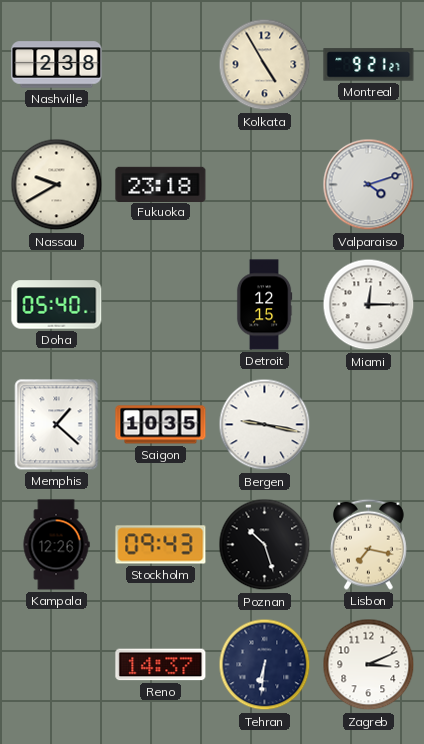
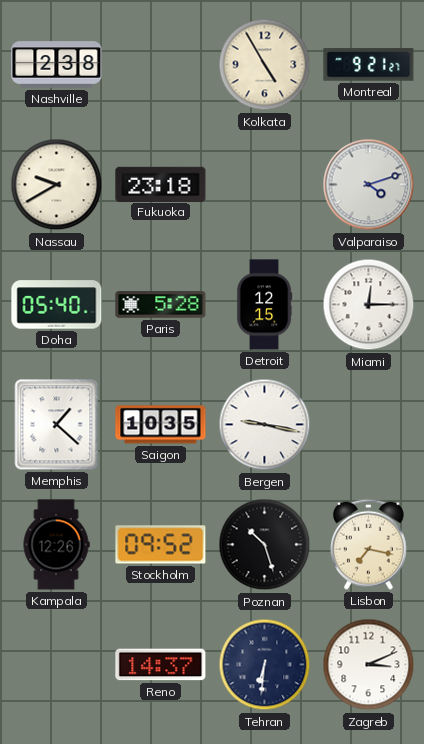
Paris: none -> 5:28
Stockholm: 09:43 -> 09:52
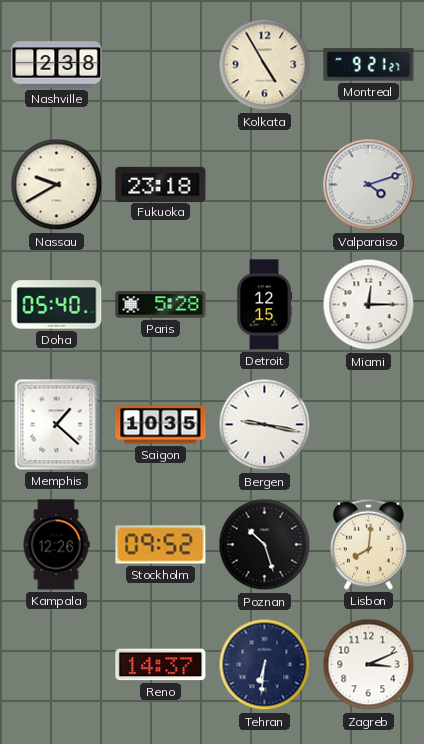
Lisbon: 7:17 -> 8:01
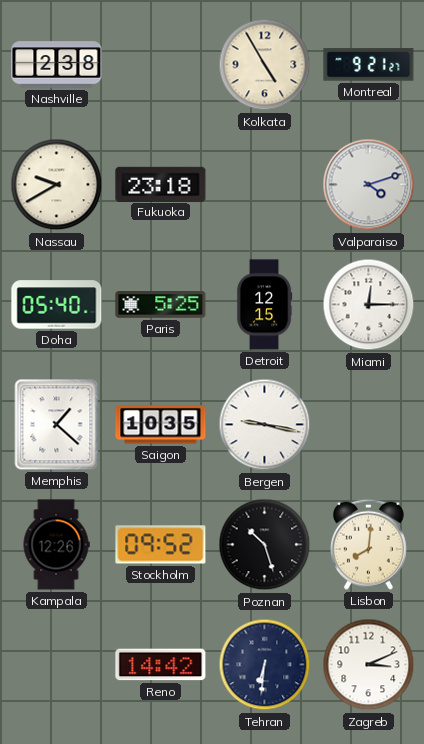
Paris: 5:28 -> 5:25
Reno: 14:37 -> 14:42
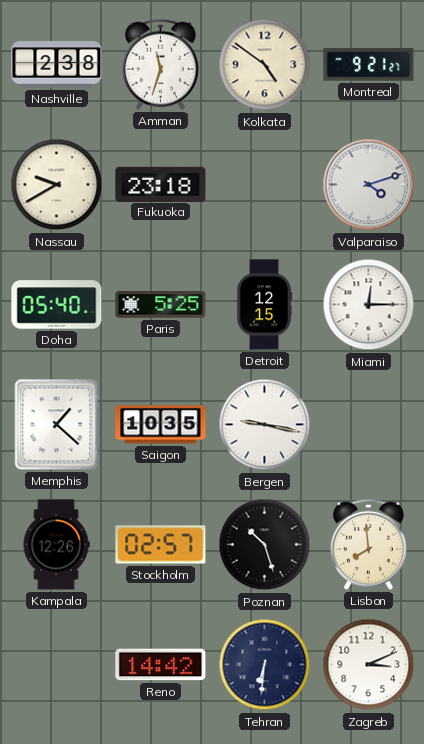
Amman: none -> 11:33
Kolkata: 4:55 -> 4:51
Stockholm: 09:52 -> 02:57
Lisbon: 8:01 -> 7:59
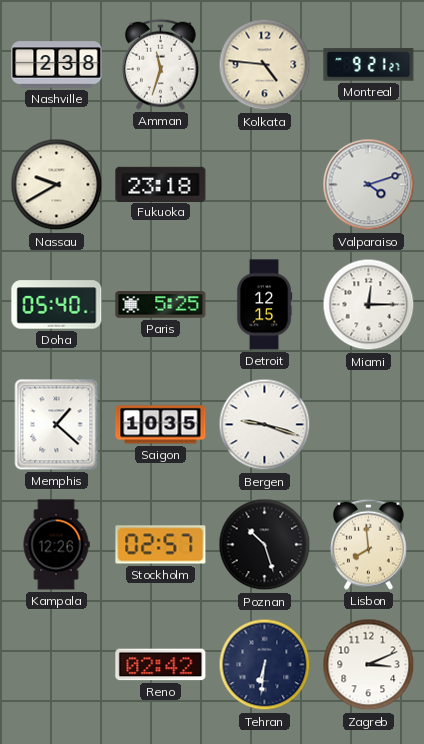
Kolkata: 4:51 -> 4:46
Bergen: 9:17 -> 9:18
Reno: 14:42 -> 02:42
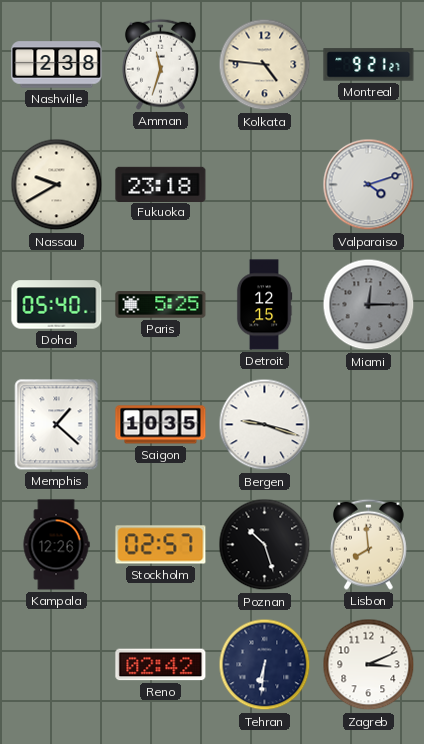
Miami dial: white -> grey
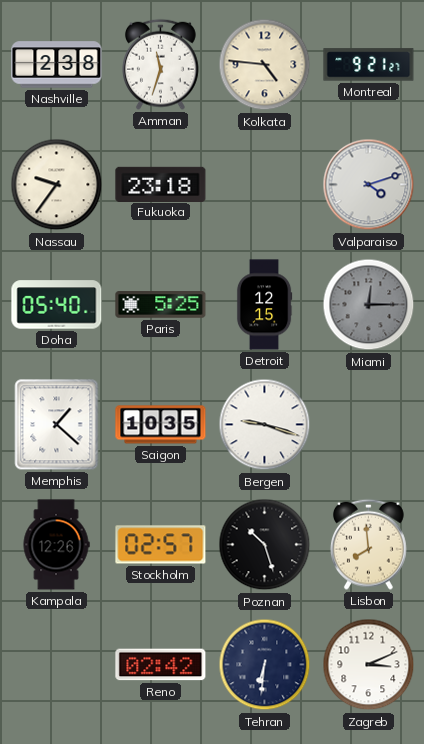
Nassau: 9:40 -> 9:36
